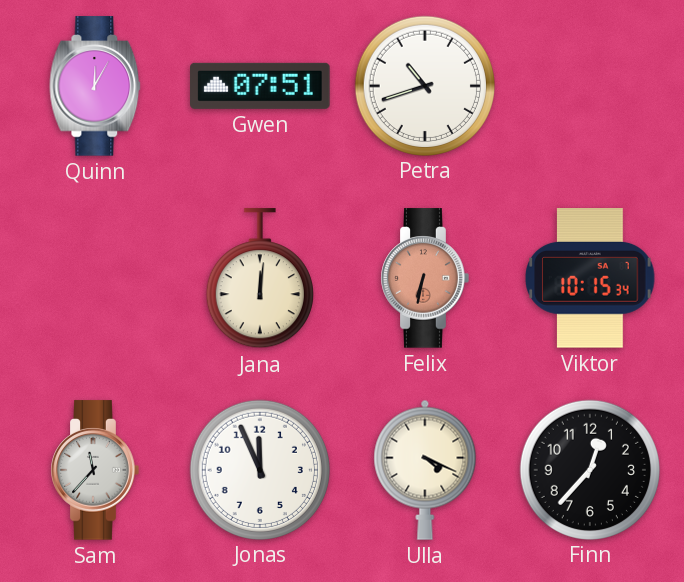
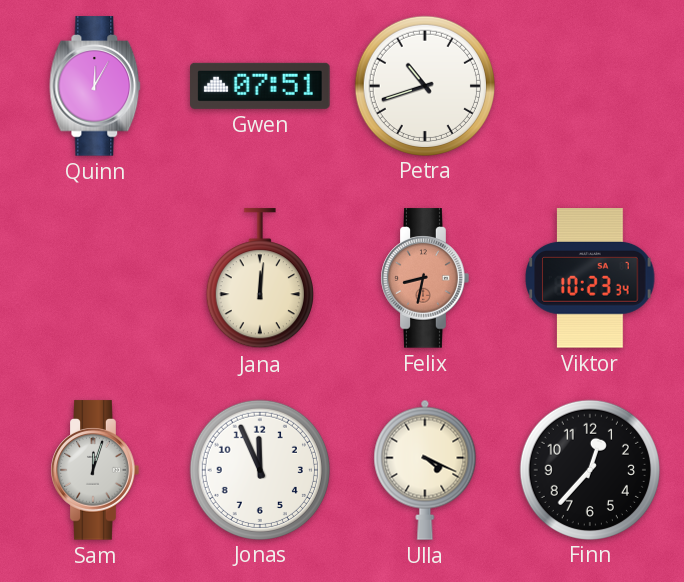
Felix: 6:32 -> 8:32
Viktor: 10:15 -> 10:23
Sam: 11:37 -> 12:03
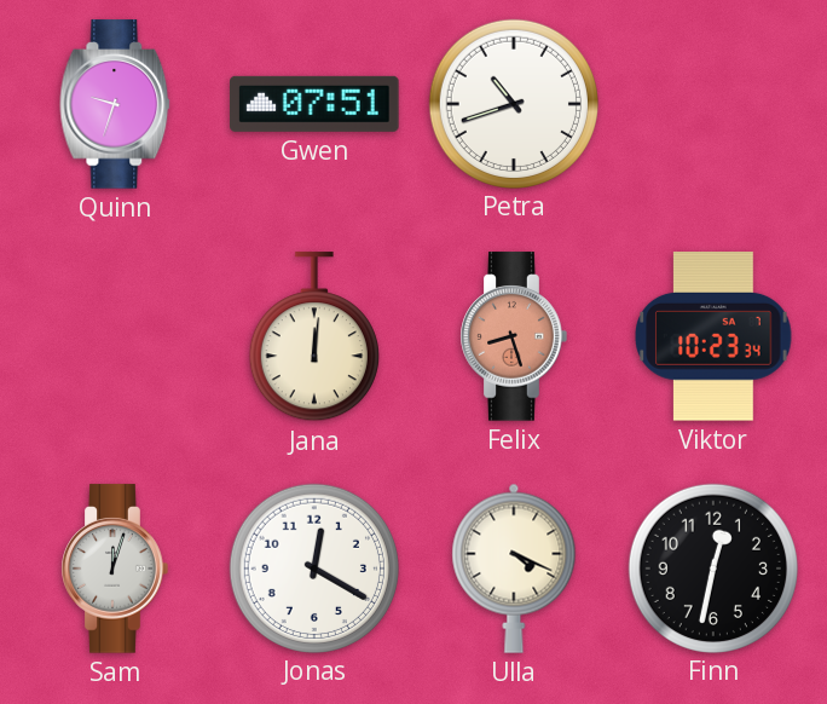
Quinn: 12:05 -> 9:33
Felix: 8:32 -> 8:27
Jonas: 11:56 -> 12:20
Finn: 12:37 -> 12:32
